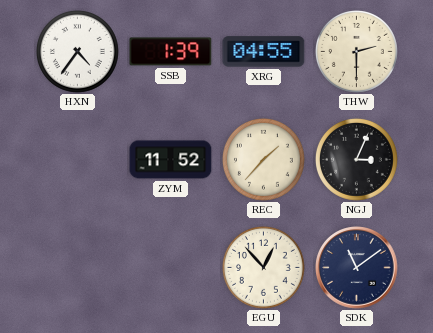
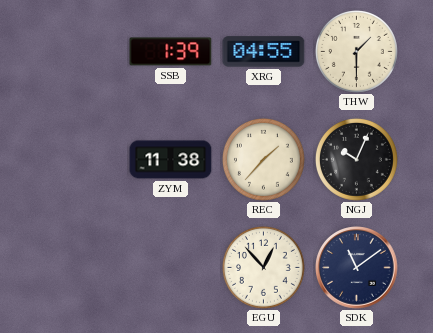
HXN: 4:36 -> none
THW: 2:30 -> 1:30
ZYM: 11:52 -> 11:38
NGJ: 3:04 -> 10:04
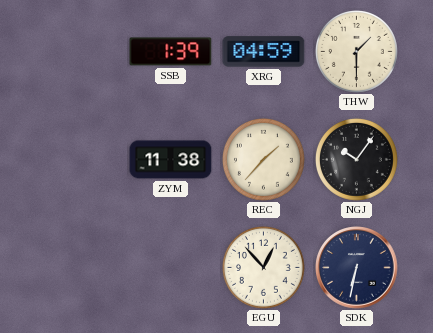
XRG: 04:55 -> 04:59
NGJ: 10:04 -> 10:06
SDK: 11:09 -> 6:32
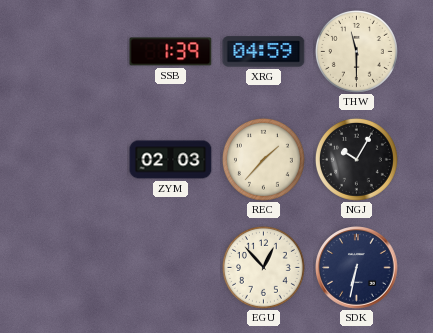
THW: 1:30 -> 11:30
ZYM: 11:38 -> 02:03
NGJ: 10:06 -> 10:05
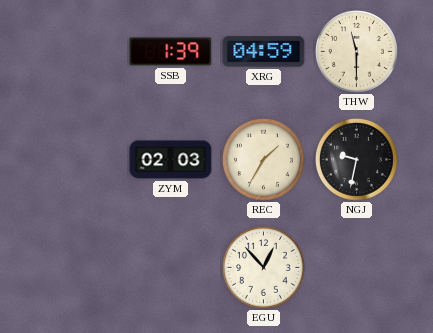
REC: 1:37 -> 1:35
NGJ: 10:05 -> 9:32
SDK: 6:32 -> none
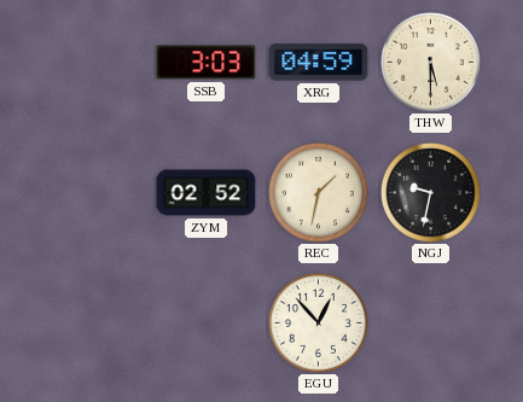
SSB: 1:39 -> 3:03
THW: 11:30 -> 5:30
ZYM: 02:03 -> 02:52
REC: 1:35 -> 1:32
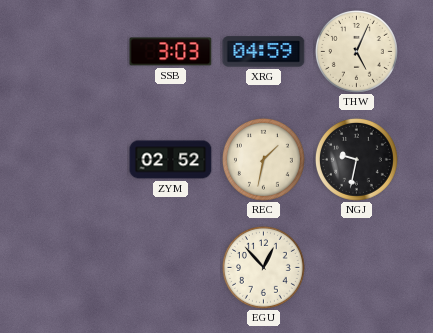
THW: 5:30 -> 5:04
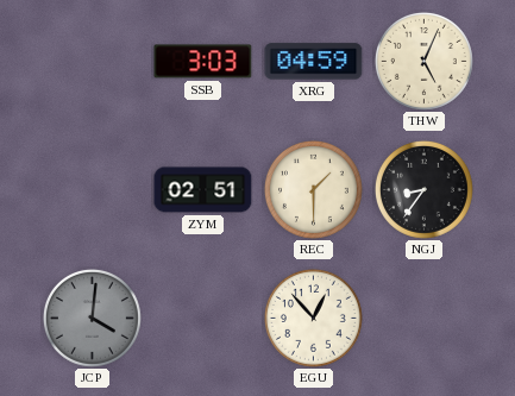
ZYM: 02:52 -> 02:51
REC: 1:32 -> 1:30
NGJ: 9:32 -> 8:36
JCP: none -> 4:01
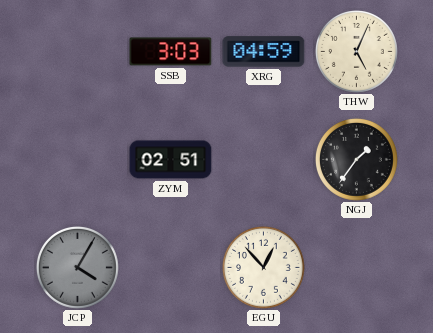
REC: 1:30 -> none
NGJ: 8:36 -> 1:36
JCP: 4:01 -> 4:05
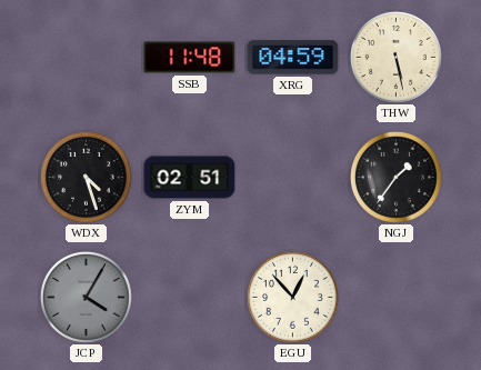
SSB: 3:03 -> 11:48
THW: 5:04 -> 5:28
WDX: none -> 4:27
